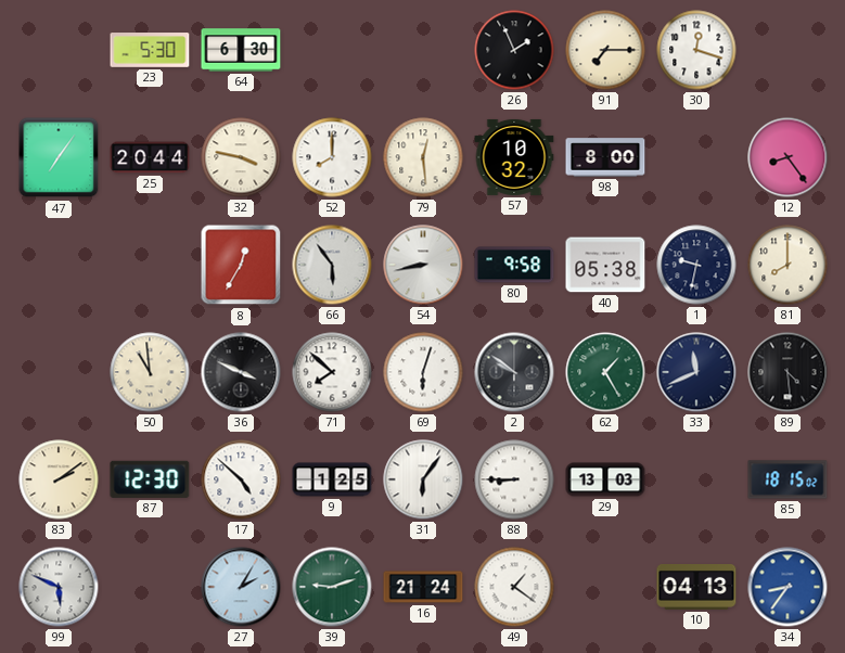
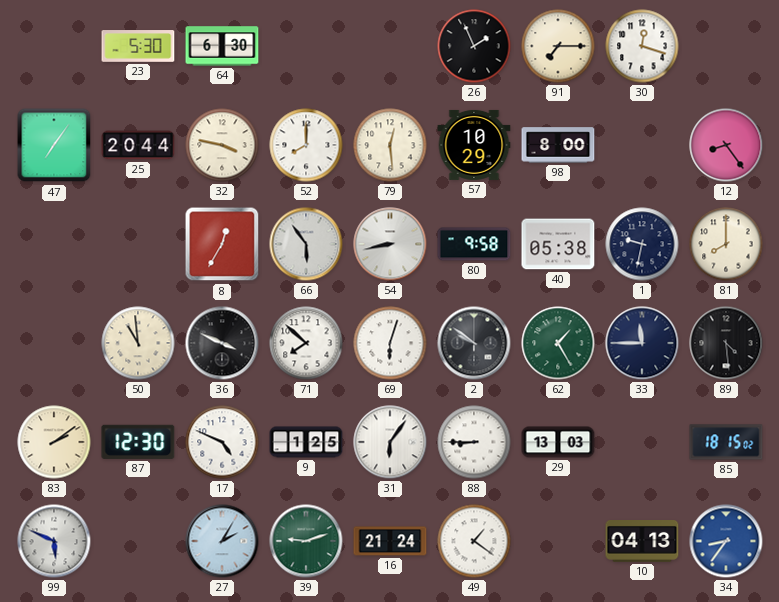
57: 10:32 -> 10:29
33: 11:41 -> 11:45
17: 4:52 -> 4:49
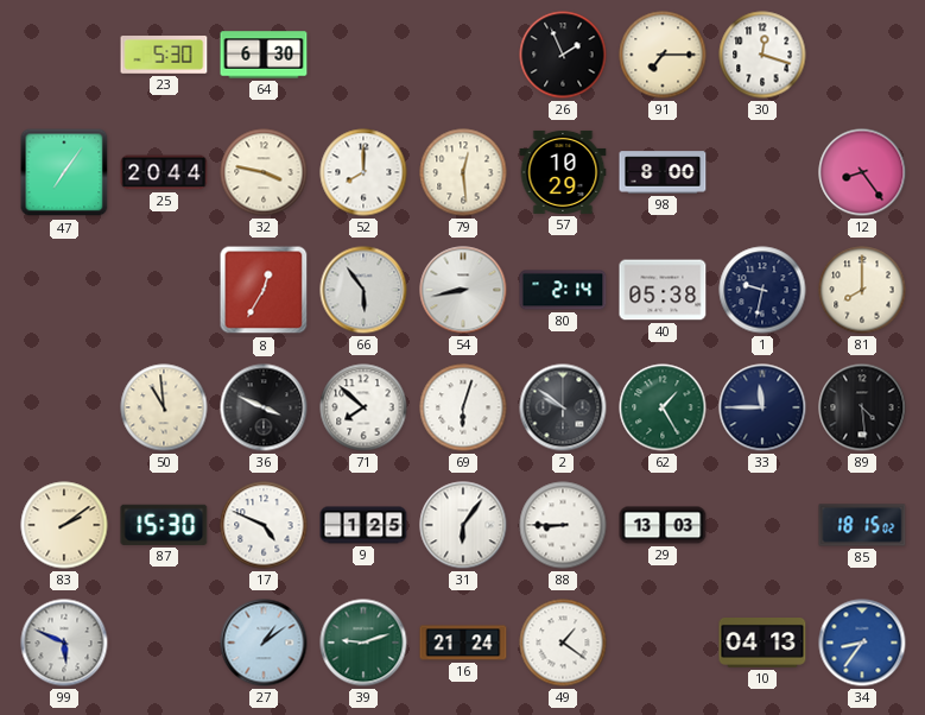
80: 9:58 -> 2:14
87: 12:30 -> 15:30
27: 2:05 -> 1:09
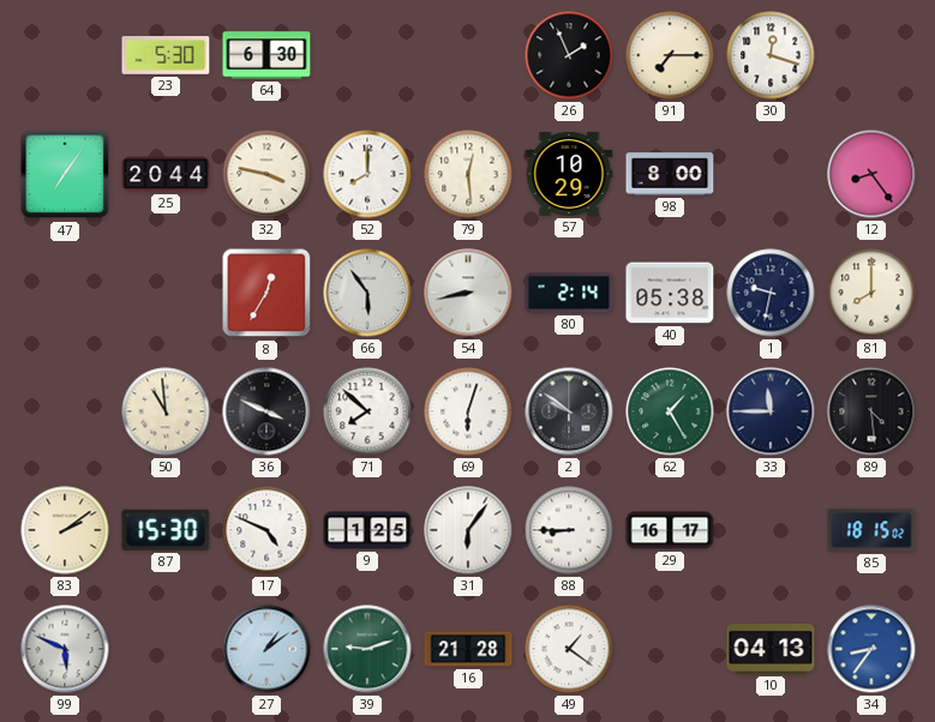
29: 13:03 -> 16:17
16: 21:24 -> 21:28
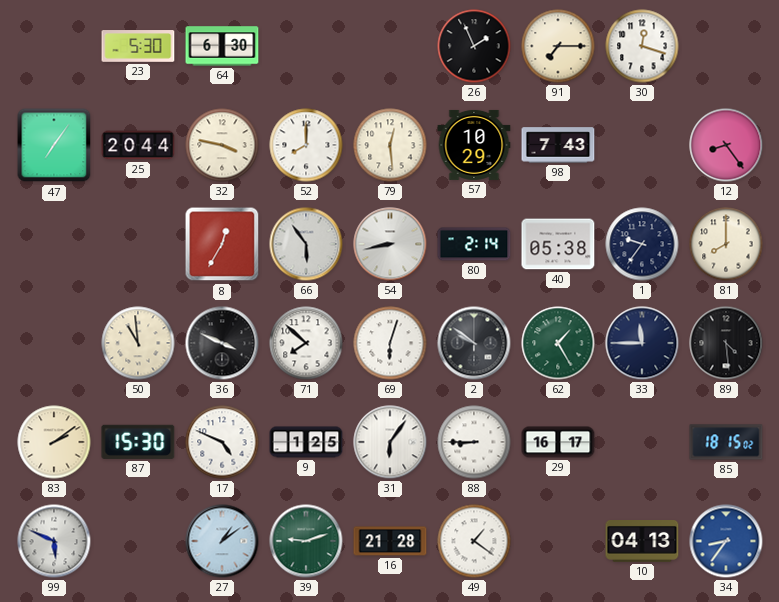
98: 8:00 -> 7:43
1: 9:32 -> 9:36
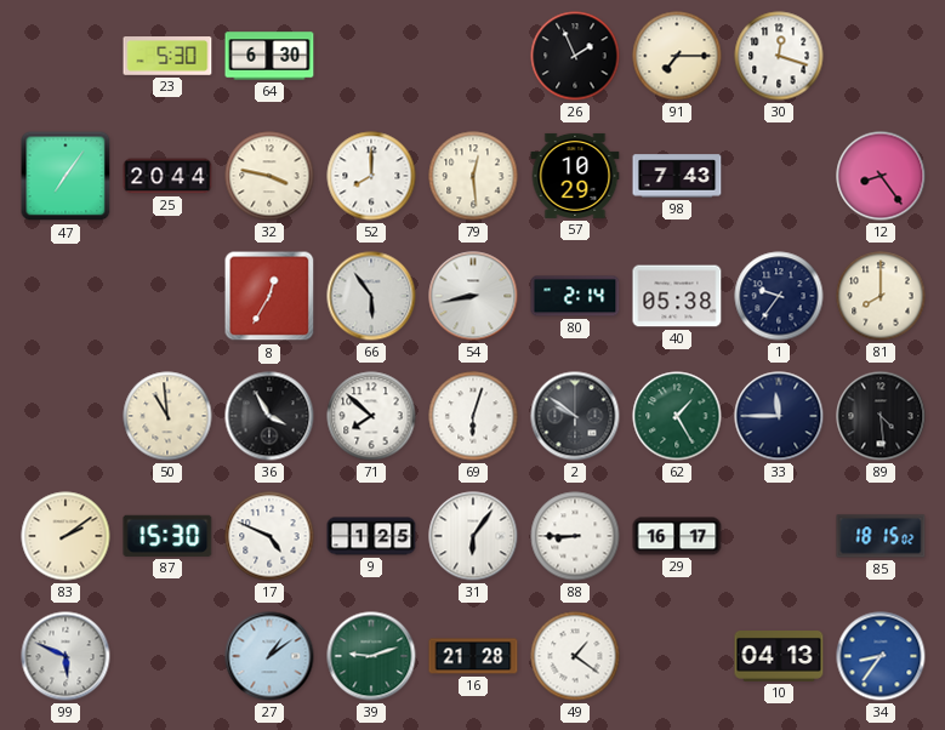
36: 3:49 -> 3:55
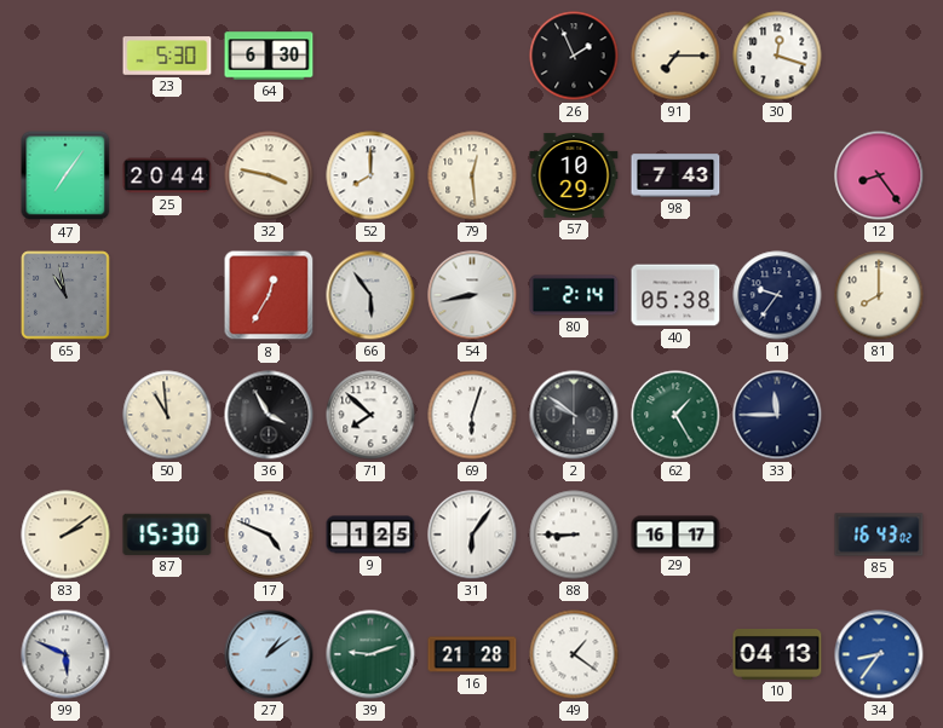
65: none -> 10:58
89: 4:29 -> none
85: 18:15 -> 16:43
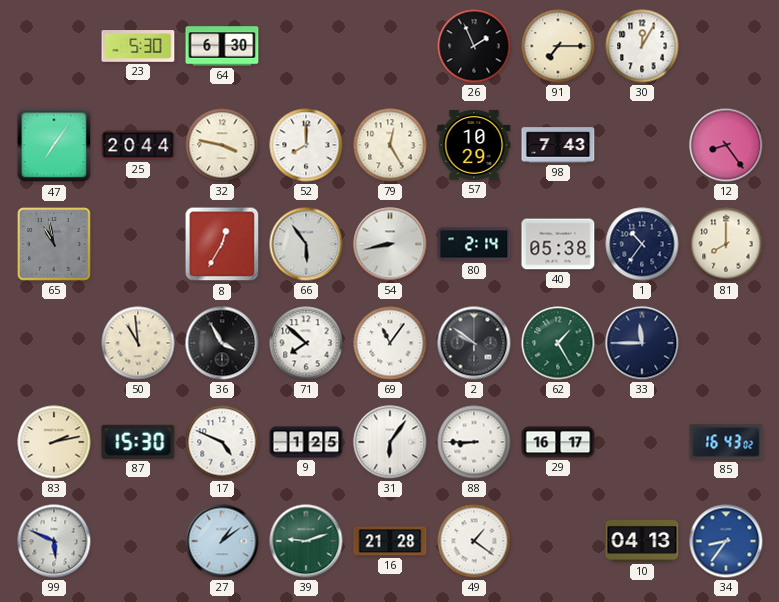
30: 12:18 -> 12:05
79: 12:29 -> 12:25
1: 9:36 -> 10:36
69: 6:03 -> 11:06
83: 2:09 -> 2:13
